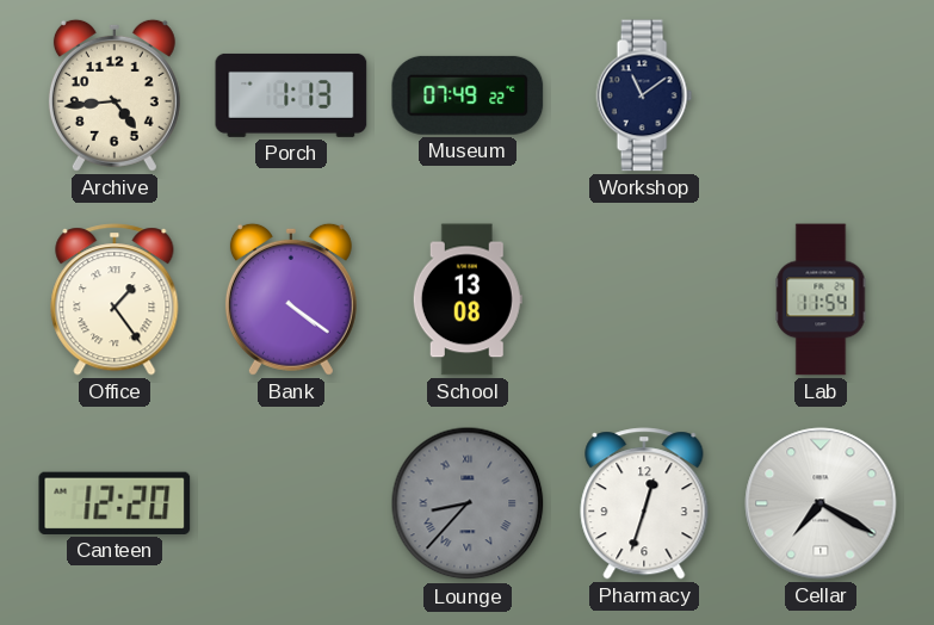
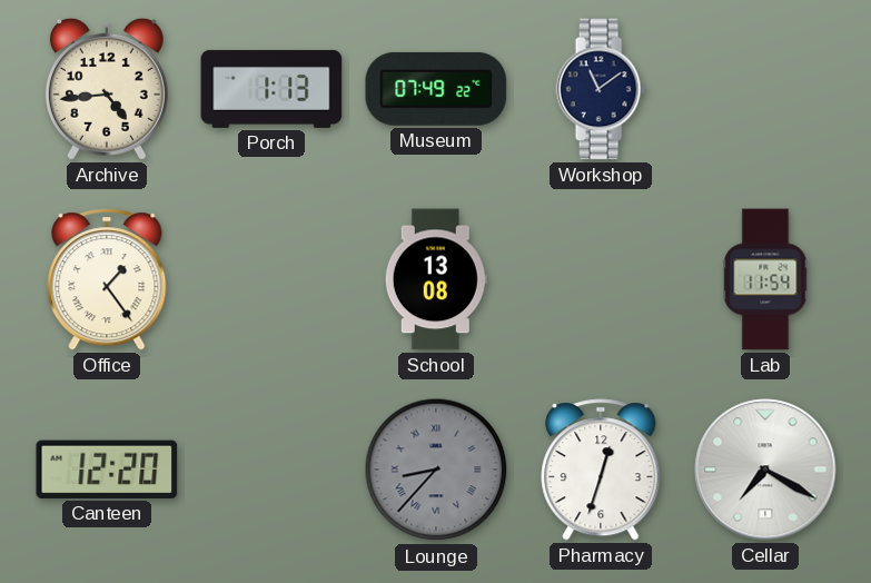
Bank: 4:21 -> none
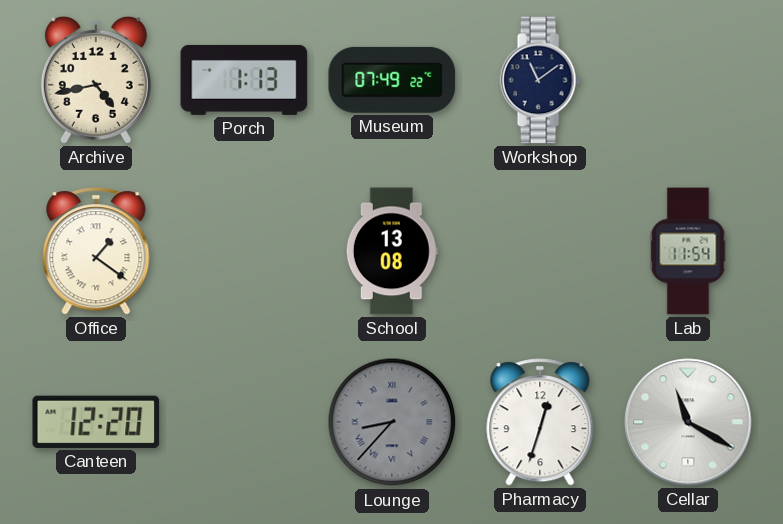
Archive: 4:44 -> 4:43
Office: 1:24 -> 1:21
Cellar: 7:20 -> 11:20
